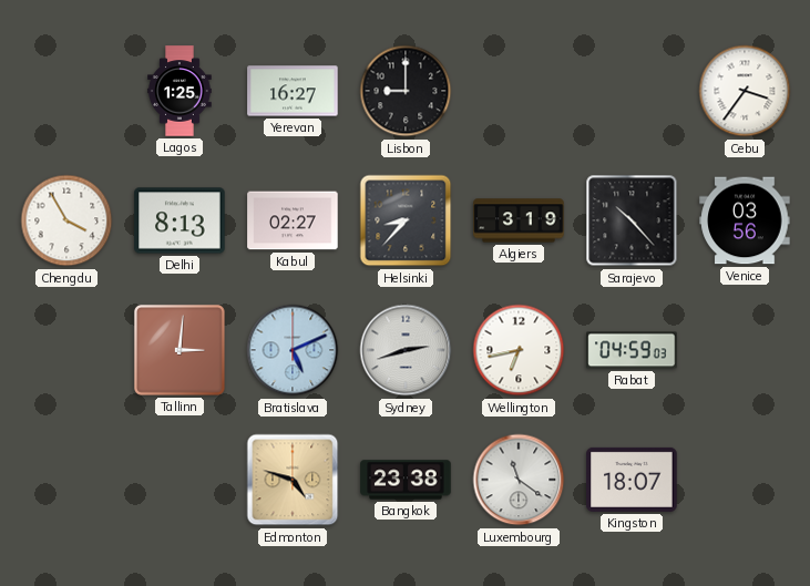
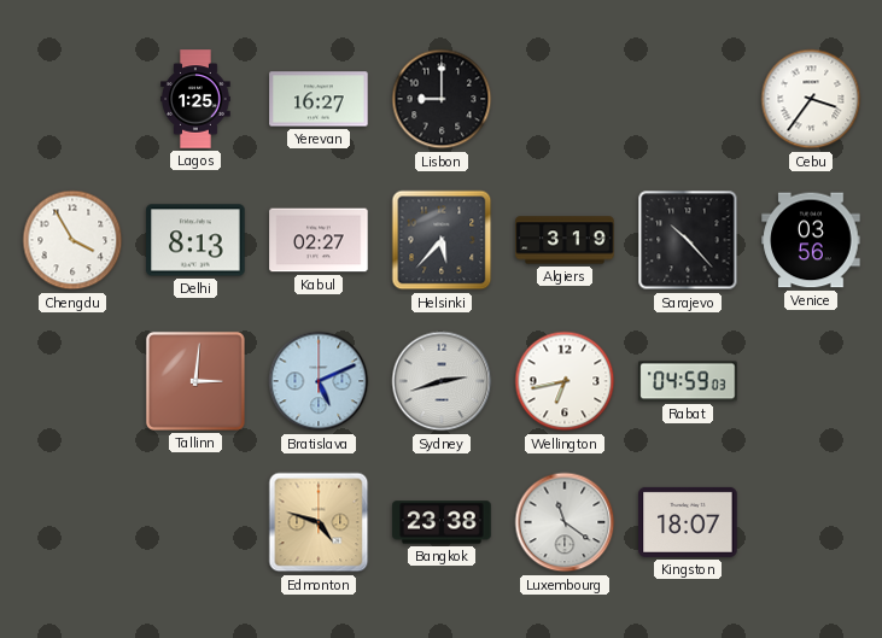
Helsinki: 8:37 -> 5:37
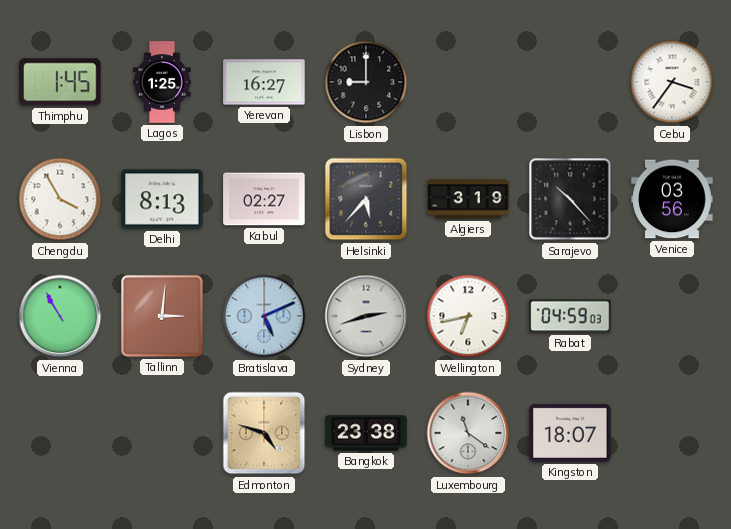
Thimphu: none -> 1:45
Vienna: none -> 10:55
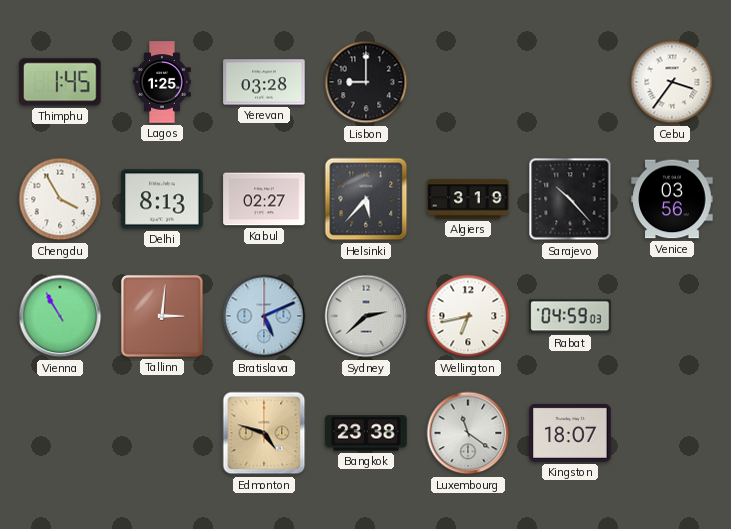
Yerevan: 16:27 -> 03:28
Sydney: 2:42 -> 2:38
